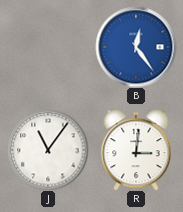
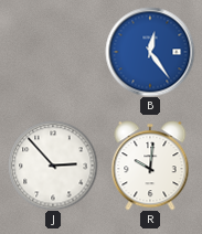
J: 11:06 -> 2:53
R: 3:01 -> 10:01
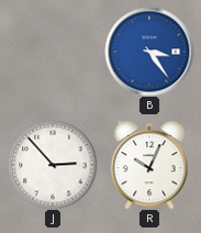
B: 12:24 -> 3:24
R: 10:01 -> 10:04
